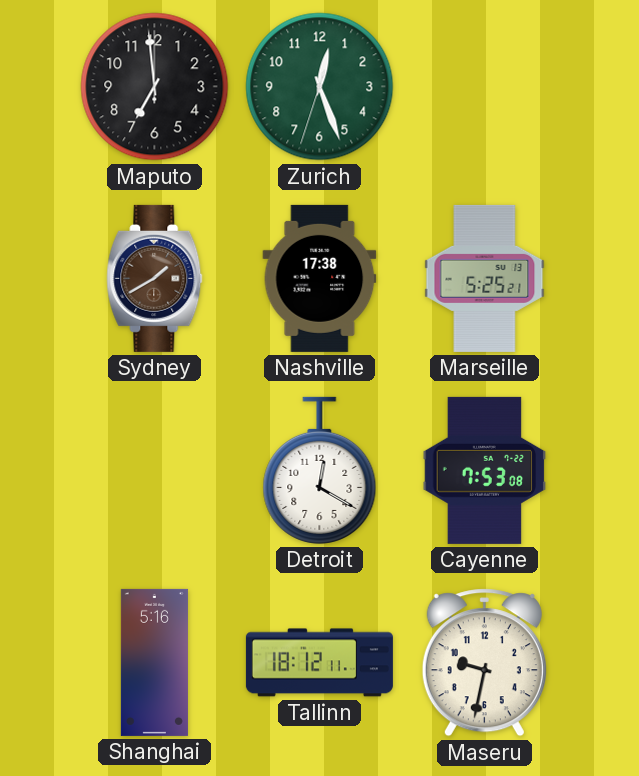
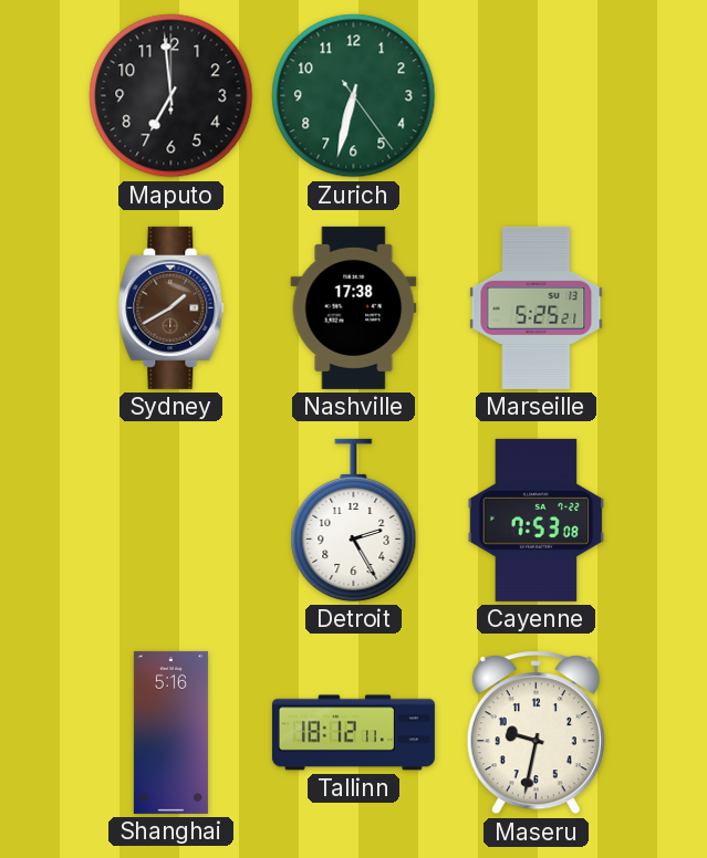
Zurich: 12:26 -> 6:32
Detroit: 12:20 -> 2:25
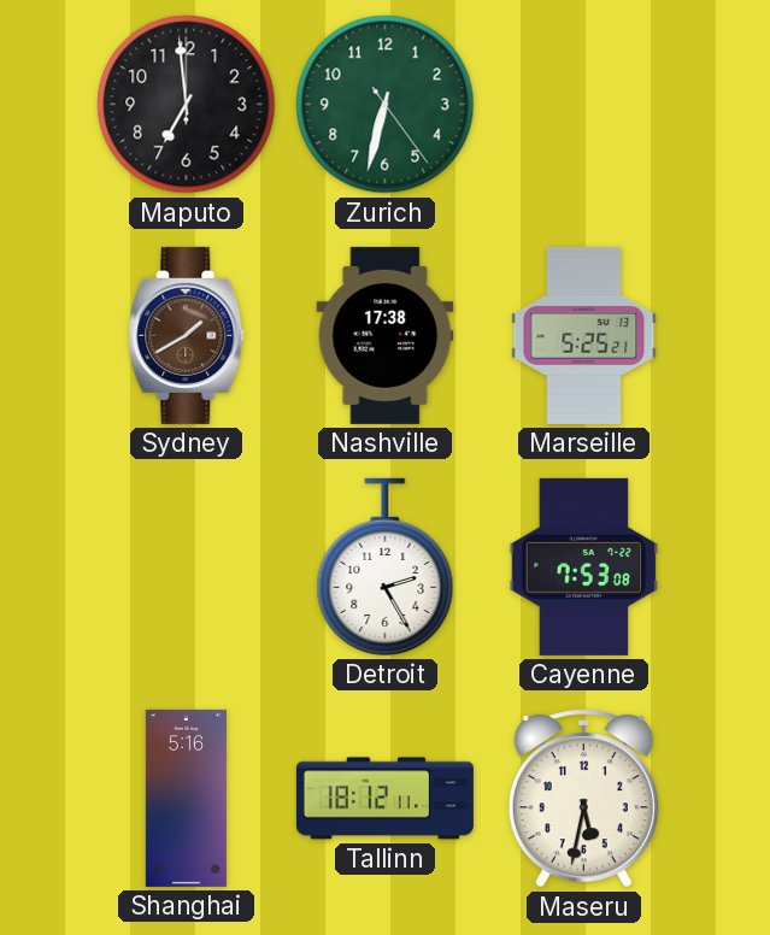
Maseru: 9:32 -> 5:32
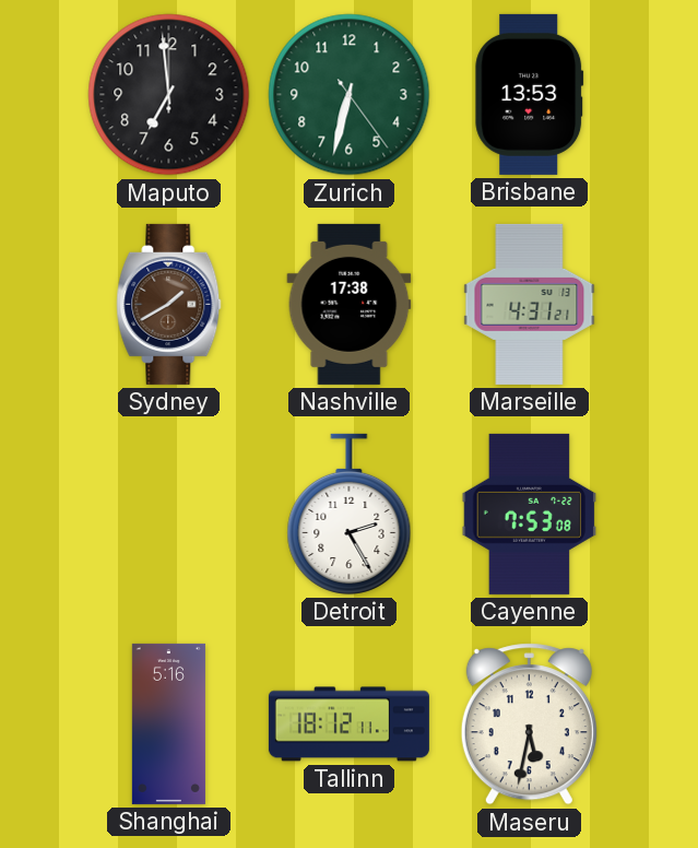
Brisbane: none -> 13:53
Marseille: 5:25 -> 4:31
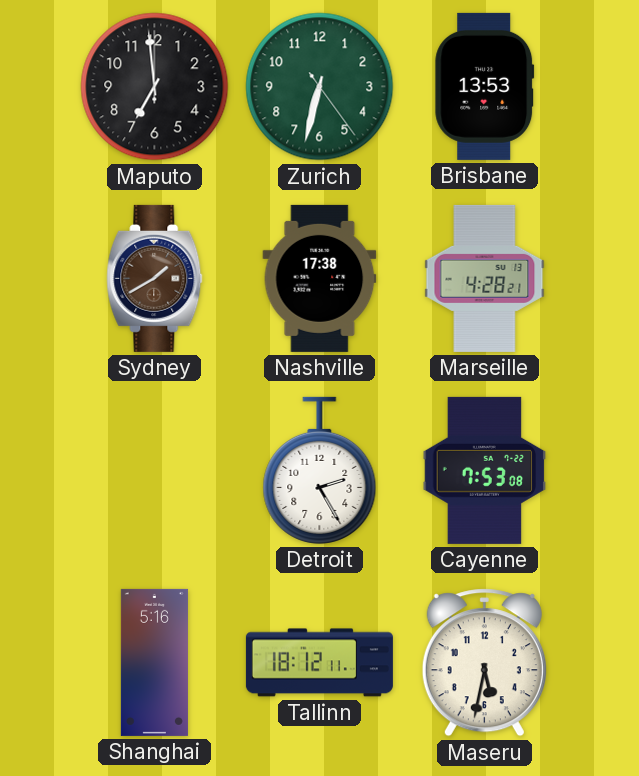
Marseille: 4:31 -> 4:28
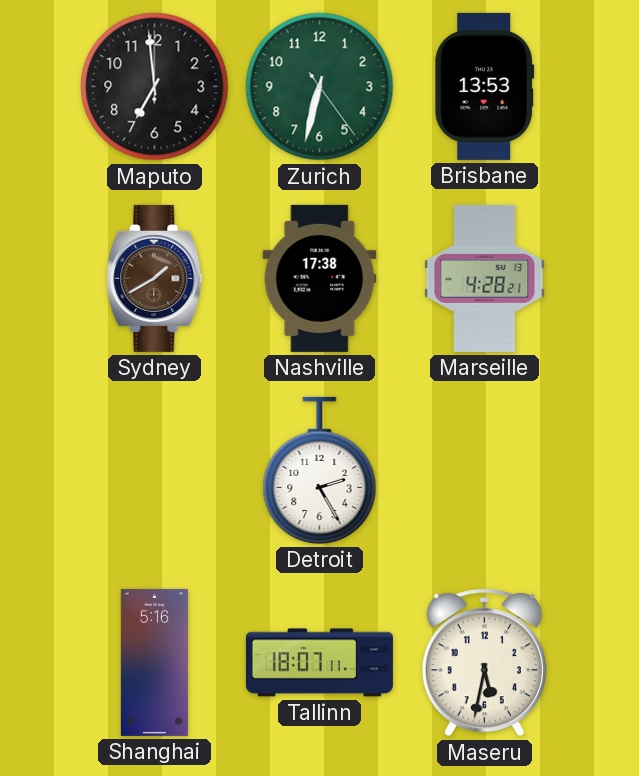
Cayenne: 7:53 -> none
Tallinn: 18:12 -> 18:07
